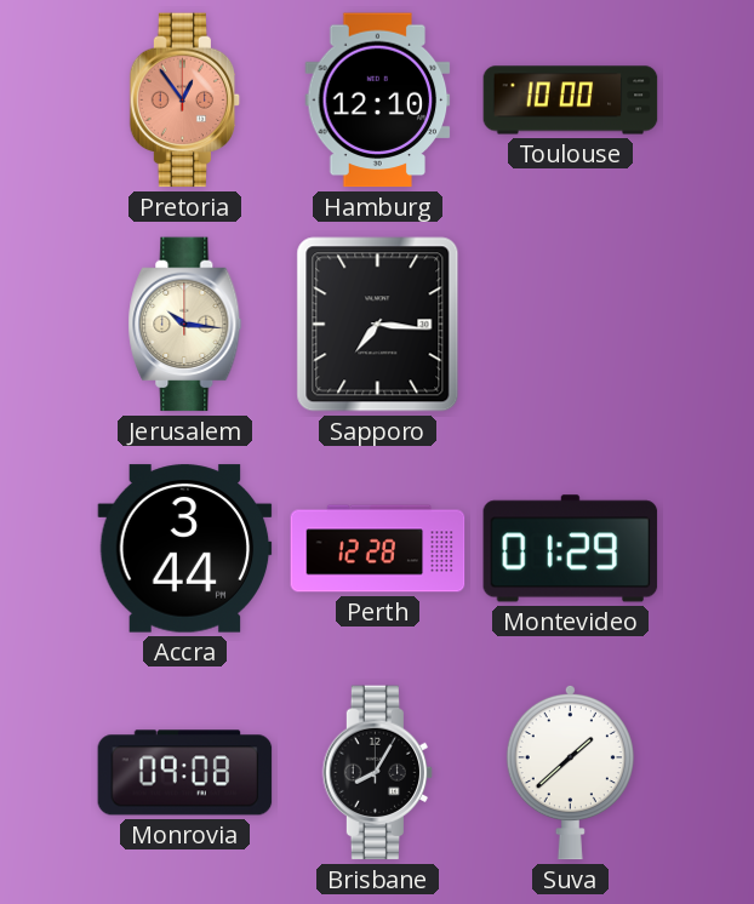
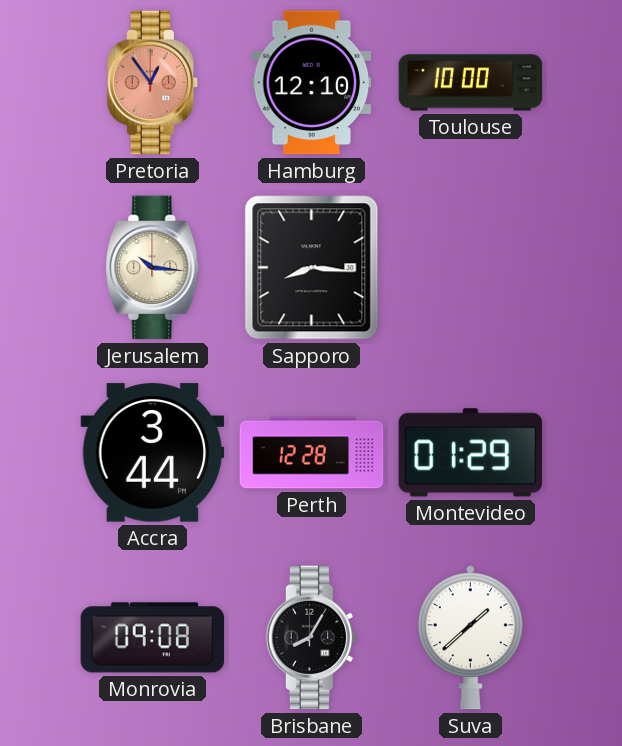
Sapporo: 7:16 -> 8:16
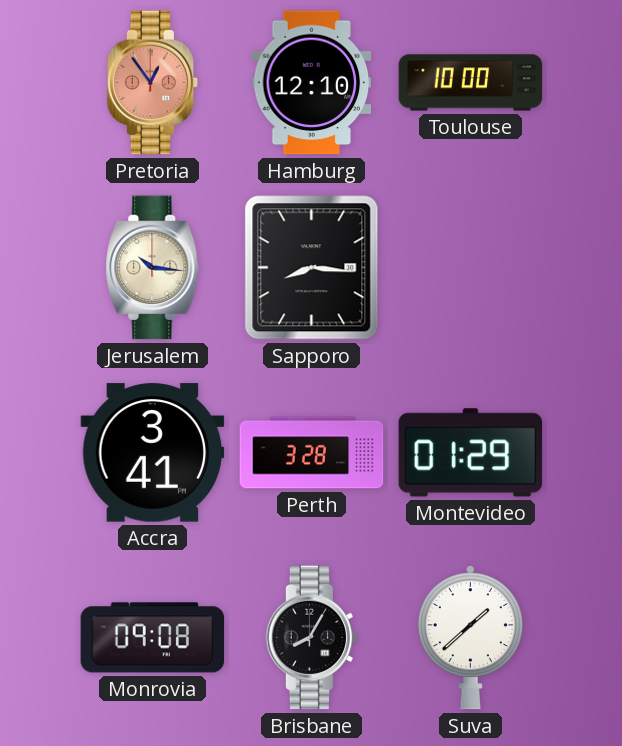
Accra: 3:44 -> 3:41
Perth: 12:28 -> 3:28
